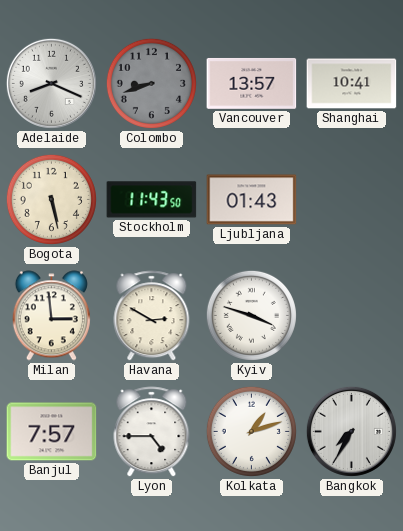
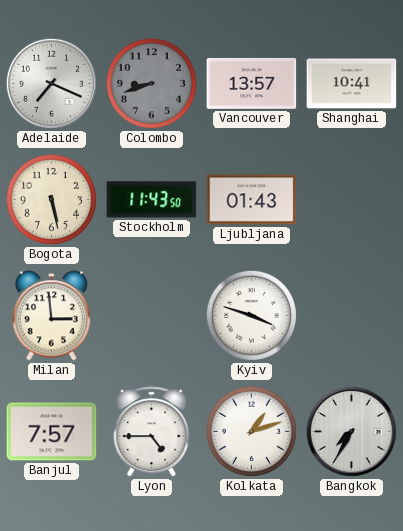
Adelaide: 8:19 -> 7:19
Havana: 2:50 -> none
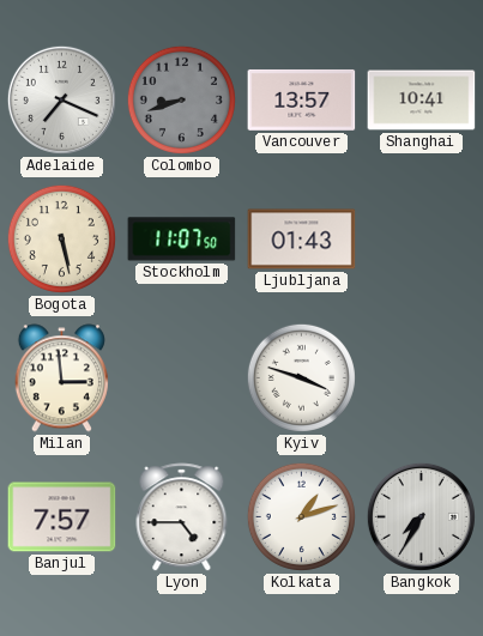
Stockholm: 11:43 -> 11:07
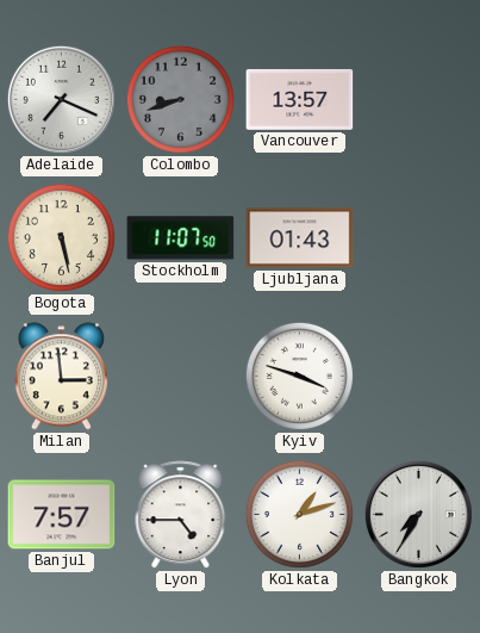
Shanghai: 10:41 -> none
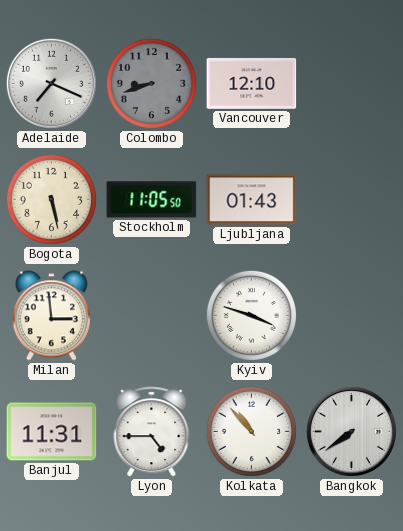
Vancouver: 13:57 -> 12:10
Stockholm: 11:07 -> 11:05
Banjul: 7:57 -> 11:31
Kolkata: 1:12 -> 10:53
Bangkok: 7:35 -> 7:39
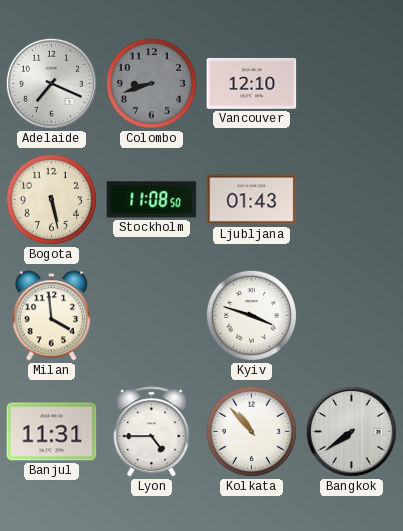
Stockholm: 11:05 -> 11:08
Milan: 2:59 -> 3:59
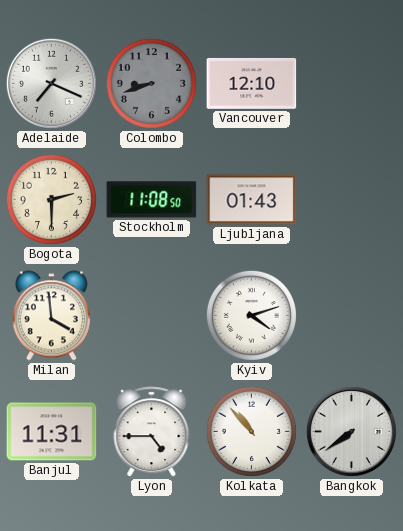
Bogota: 5:28 -> 2:30
Kyiv: 3:48 -> 4:12
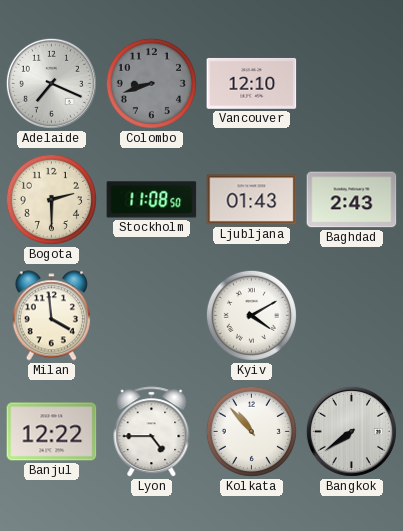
Baghdad: none -> 2:43
Kyiv: 4:12 -> 4:10
Banjul: 11:31 -> 12:22
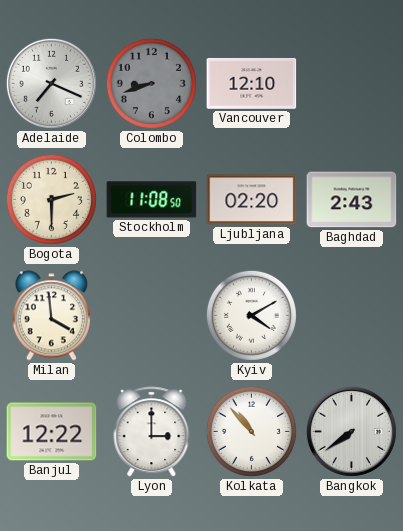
Ljubljana: 01:43 -> 02:20
Lyon: 4:45 -> 3:00
